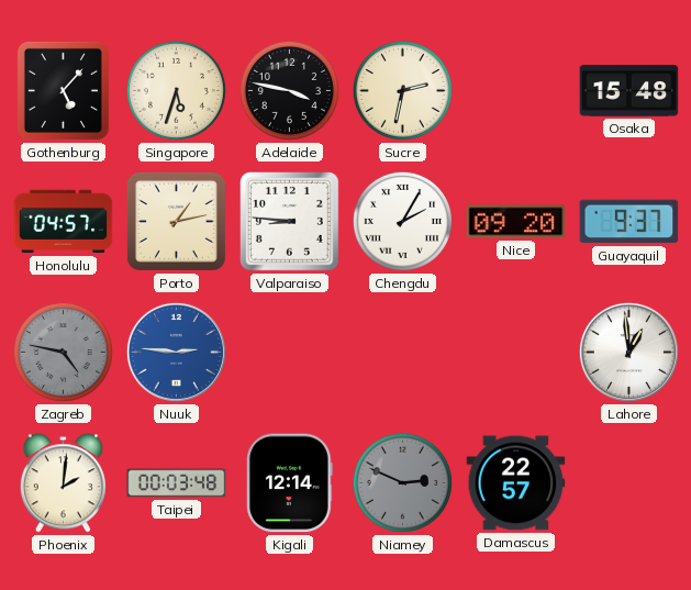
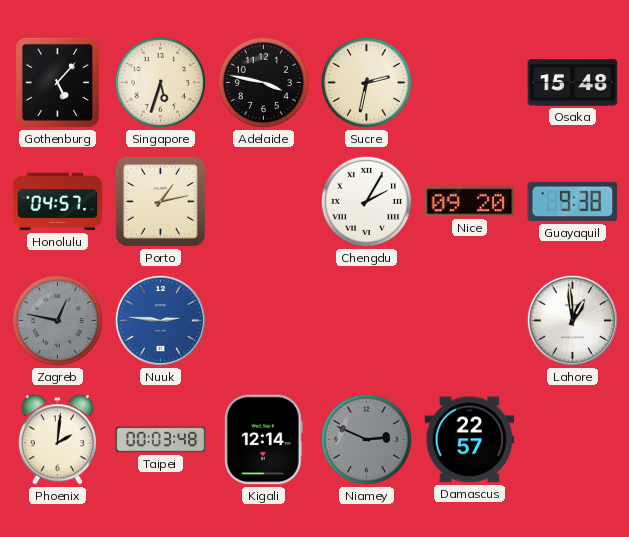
Valparaiso: 8:46 -> none
Guayaquil: 9:37 -> 9:38
Zagreb: 4:47 -> 12:47
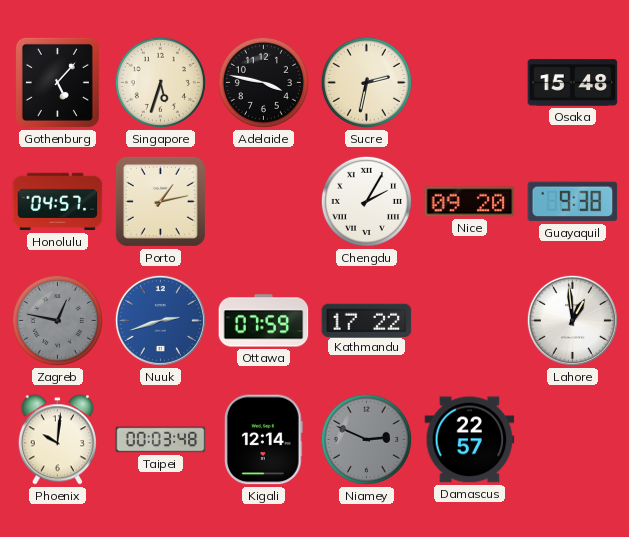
Nuuk: 2:46 -> 2:42
Ottawa: none -> 07:59
Kathmandu: none -> 17:22
Phoenix: 2:01 -> 10:01
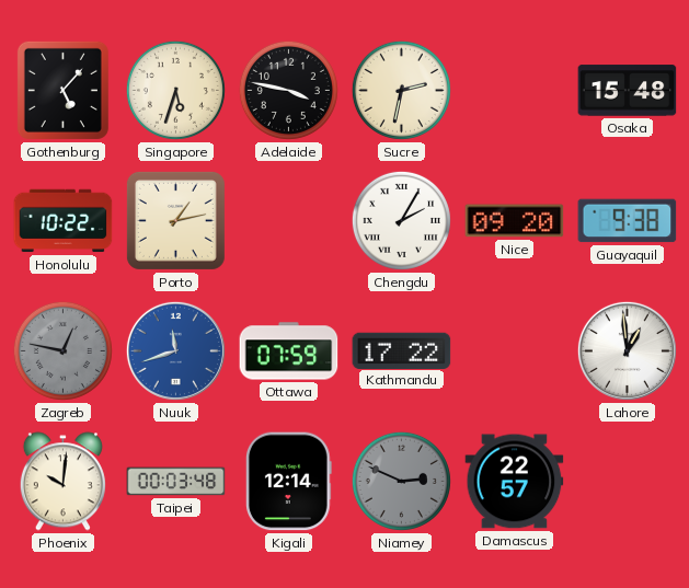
Honolulu: 04:57 -> 10:22
Nuuk: 2:42 -> 11:42
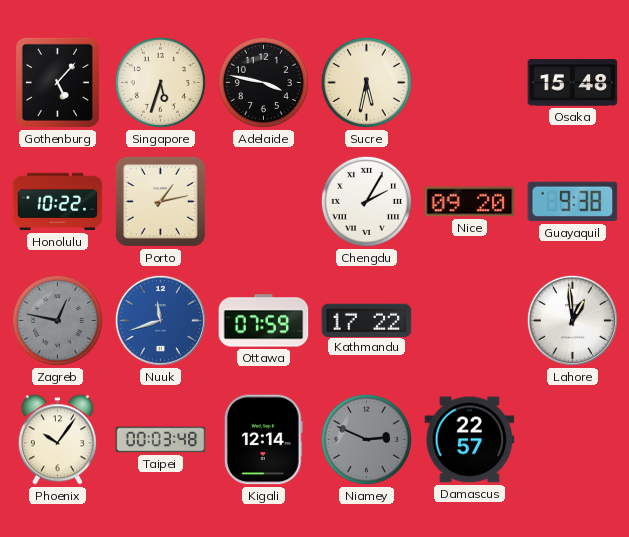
Sucre: 2:32 -> 5:32
Phoenix: 10:01 -> 10:06
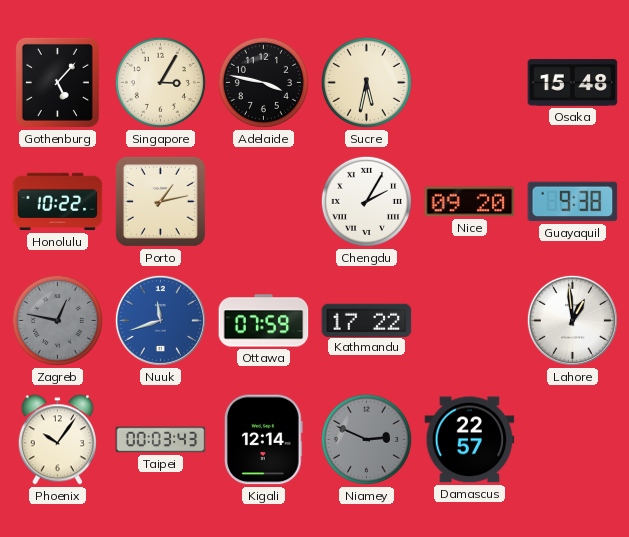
Singapore: 5:33 -> 3:05
Taipei: 00:03:48 -> 00:03:43
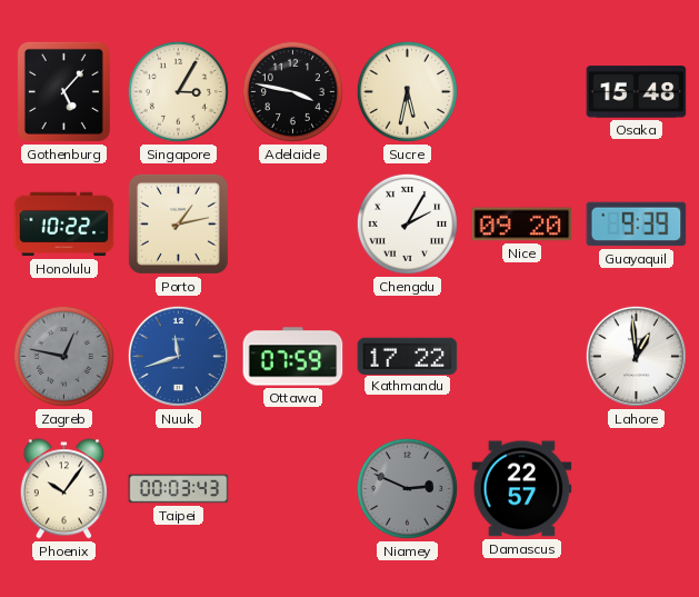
Guayaquil: 9:38 -> 9:39
Kigali: 12:14 -> none
